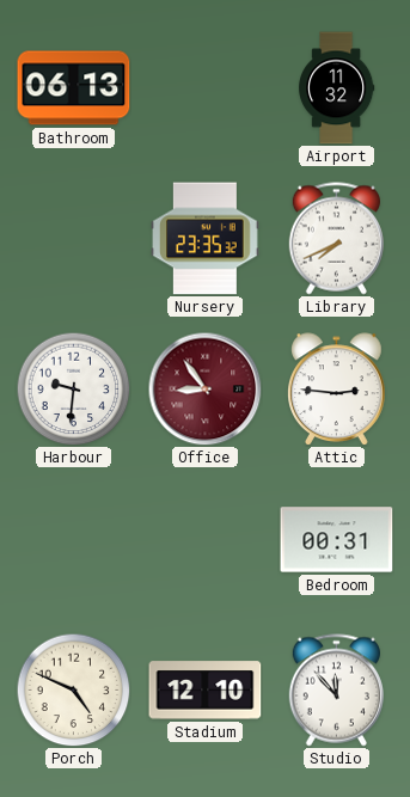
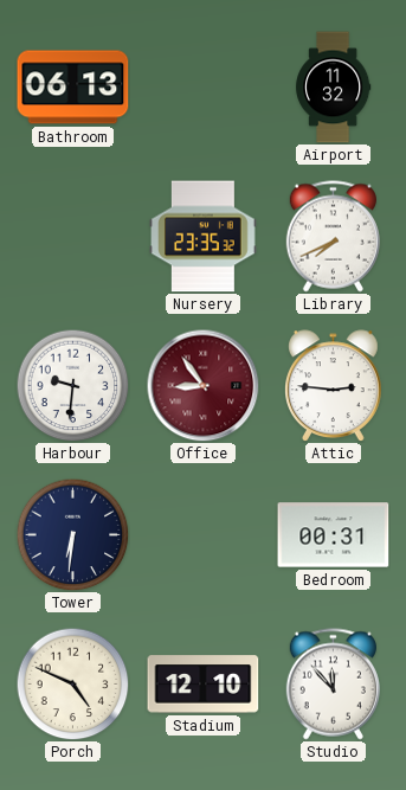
Tower: none -> 6:31
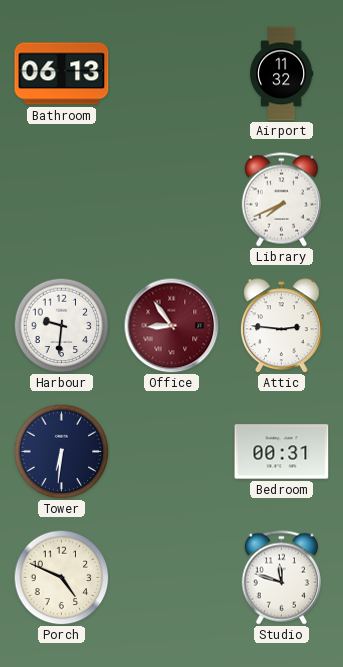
Nursery: 23:35 -> none
Stadium: 12:10 -> none
Studio: 11:53 -> 11:48
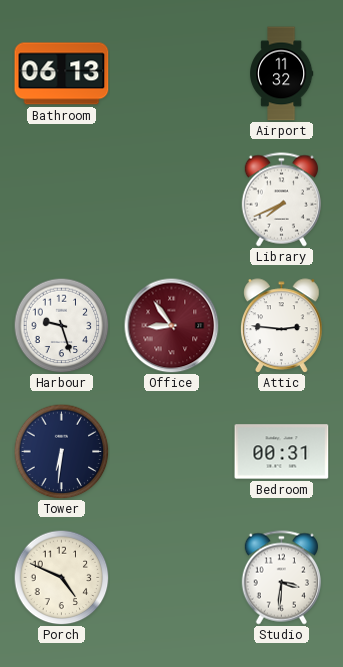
Harbour: 9:31 -> 9:27
Studio: 11:48 -> 3:31
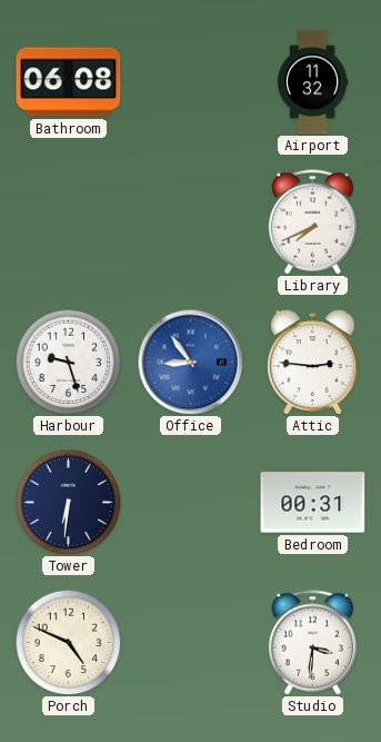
Bathroom: 06:13 -> 06:08
Office dial: burgundy -> blue
